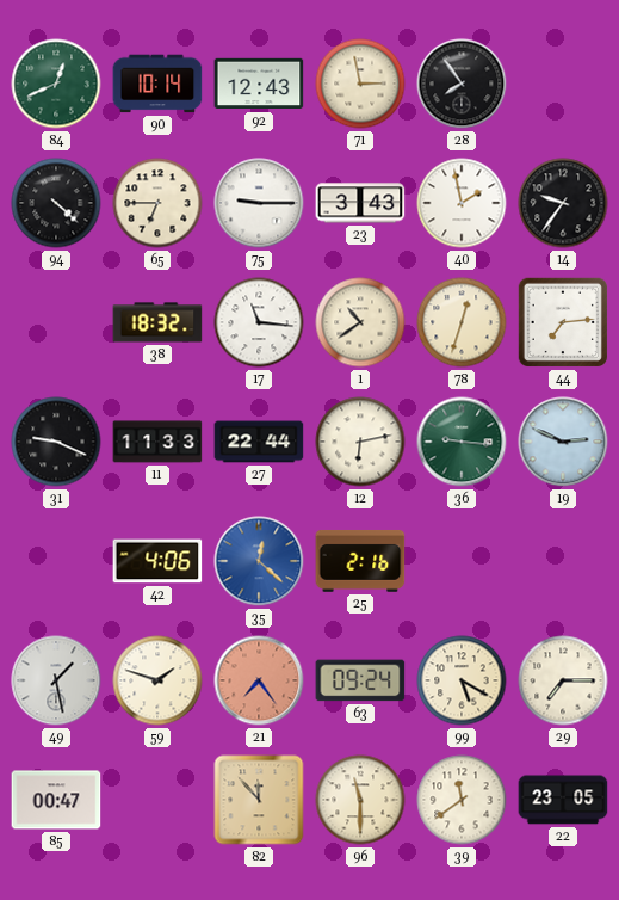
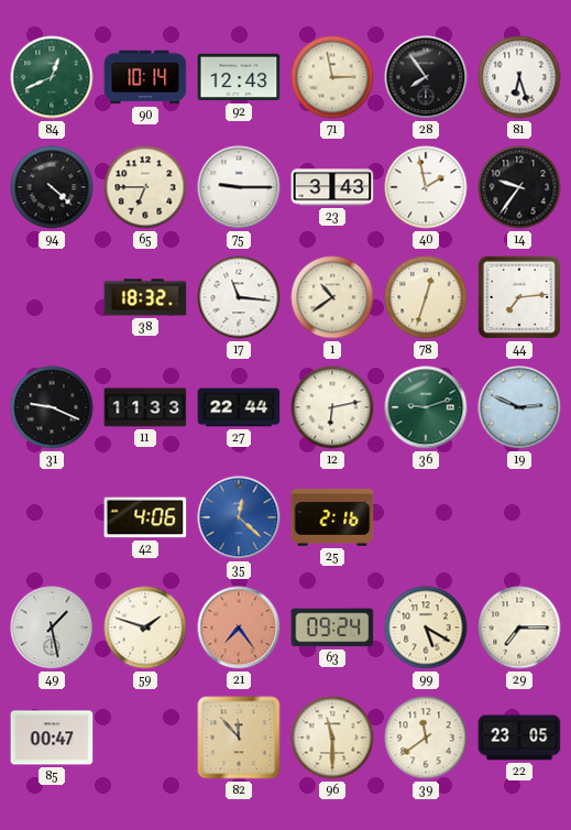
81: none -> 6:27
36: 9:16 -> 9:12
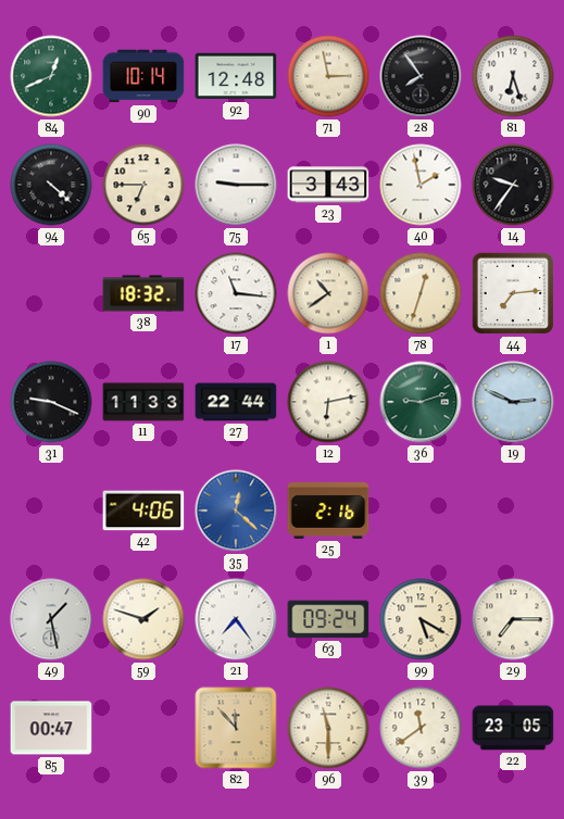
92: 12:43 -> 12:48
21 dial: salmon -> white
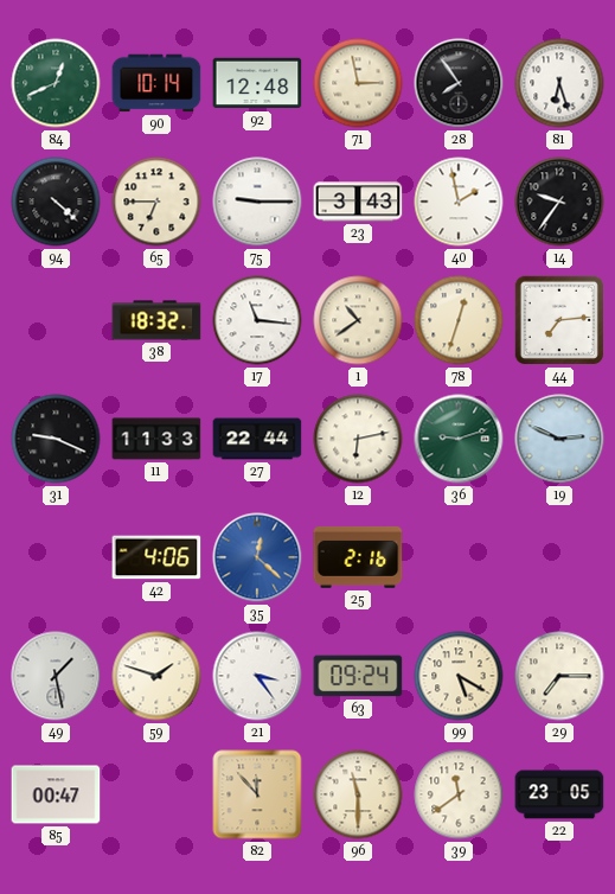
21: 7:24 -> 3:24
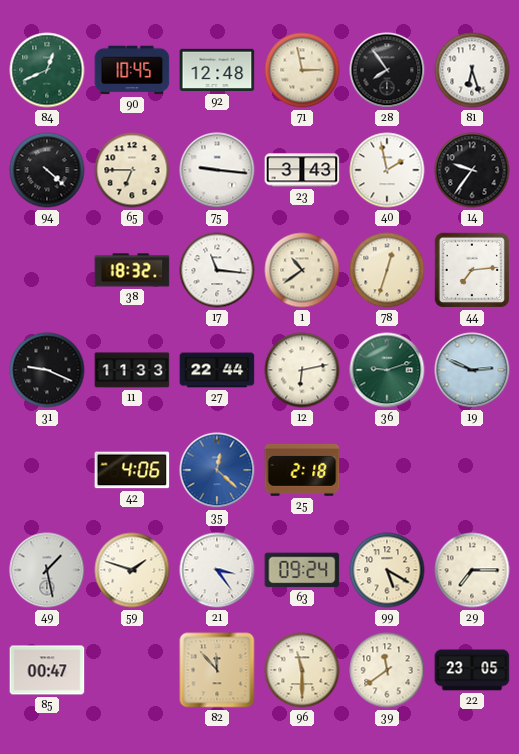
90: 10:14 -> 10:45
75: 9:15 -> 9:16
25: 2:16 -> 2:18
